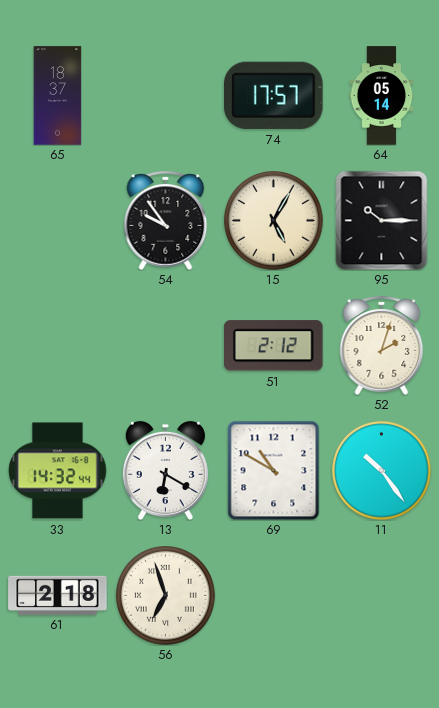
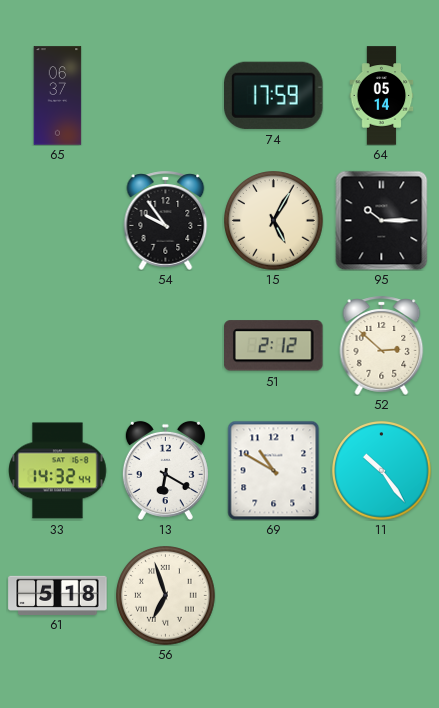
65: 18:37 -> 06:37
74: 17:57 -> 17:59
52: 2:03 -> 2:52
61: 2:18 -> 5:18
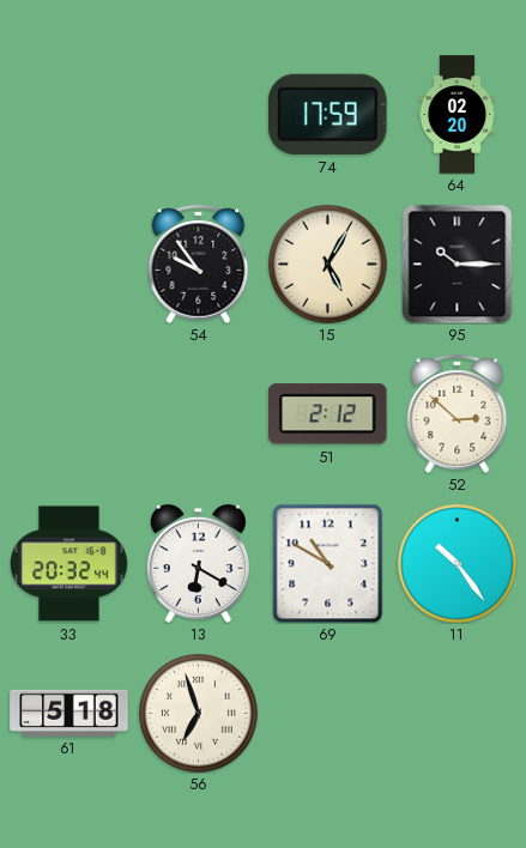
65: 06:37 -> none
64: 05:14 -> 02:20
33: 14:32 -> 20:32
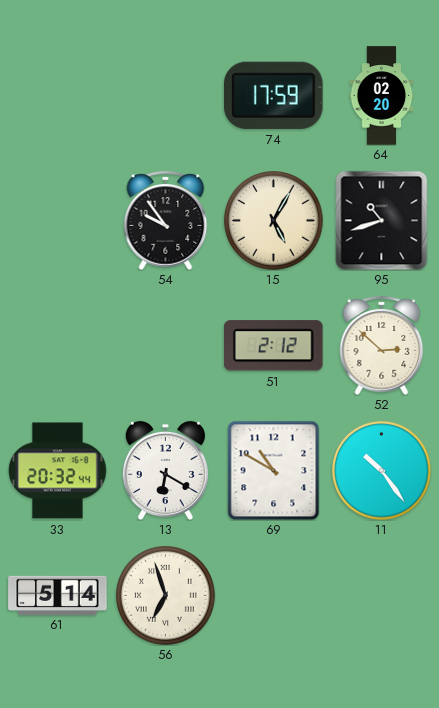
95: 10:15 -> 10:42
61: 5:18 -> 5:14
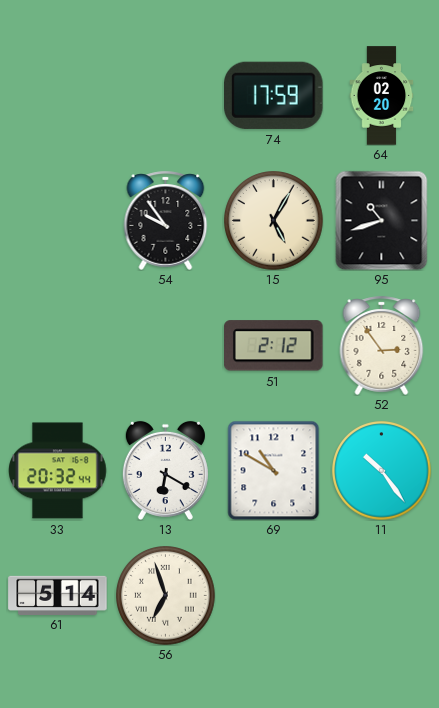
52: 2:52 -> 2:54
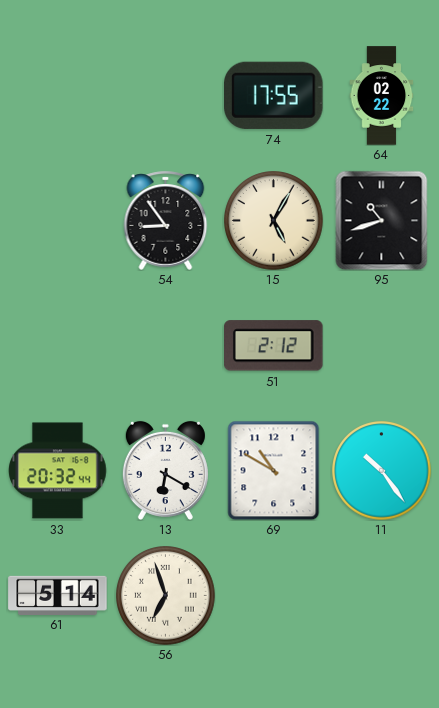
74: 17:59 -> 17:55
64: 02:20 -> 02:22
54: 9:54 -> 8:54
52: 2:54 -> none
